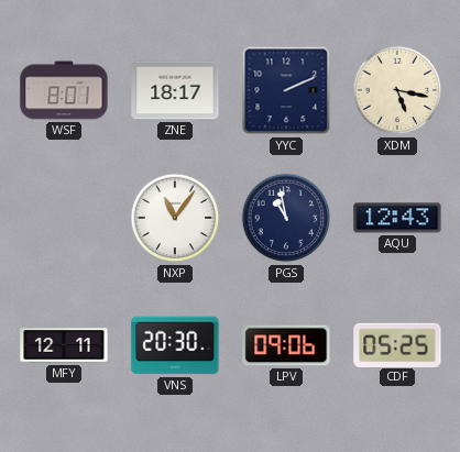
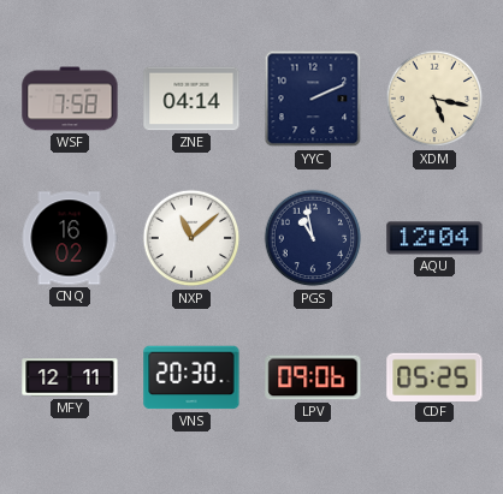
WSF: 8:01 -> 7:58
ZNE: 18:17 -> 04:14
CNQ: none -> 16:02
NXP: 11:06 -> 11:08
AQU: 12:43 -> 12:04
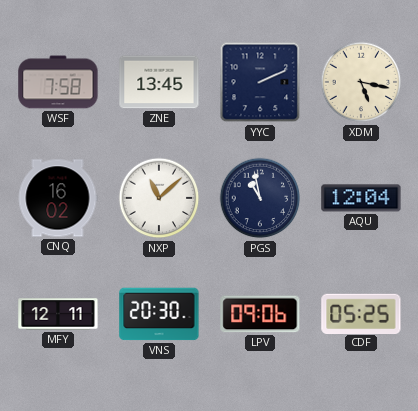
ZNE: 04:14 -> 13:45
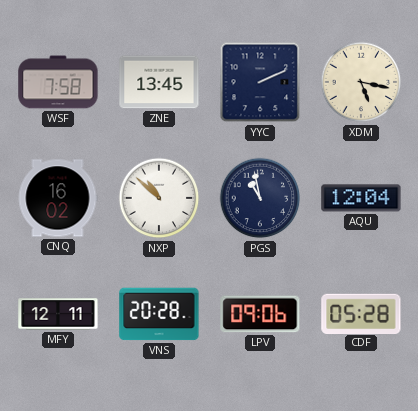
NXP: 11:08 -> 10:52
VNS: 20:30 -> 20:28
CDF: 05:25 -> 05:28
